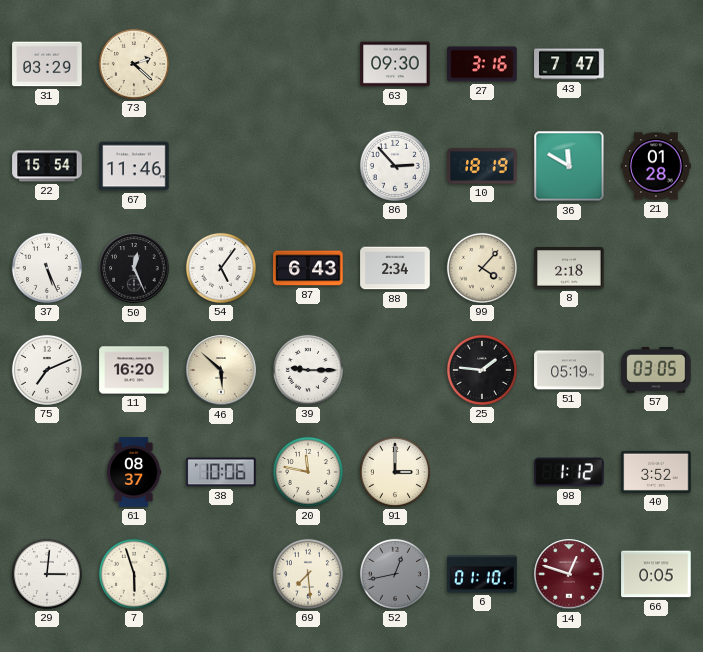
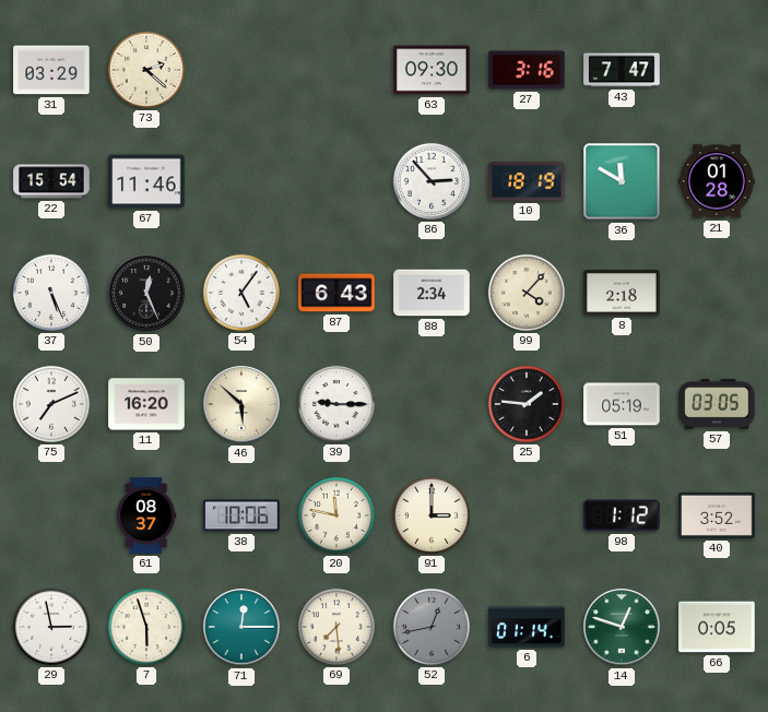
29: 3:01 -> 2:58
71: none -> 12:15
6: 01:10 -> 01:14
14 dial: burgundy -> green
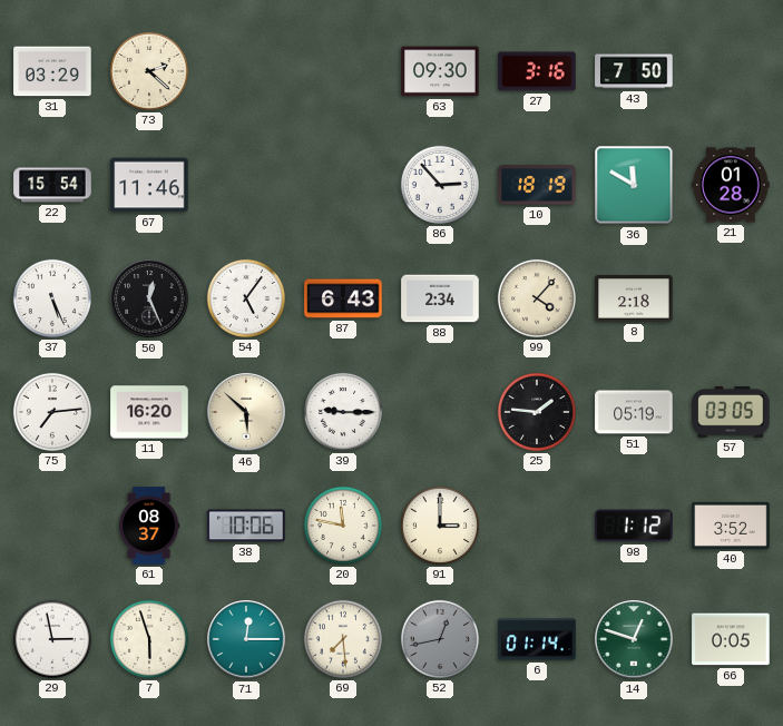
43: 7:47 -> 7:50
75: 7:11 -> 7:14
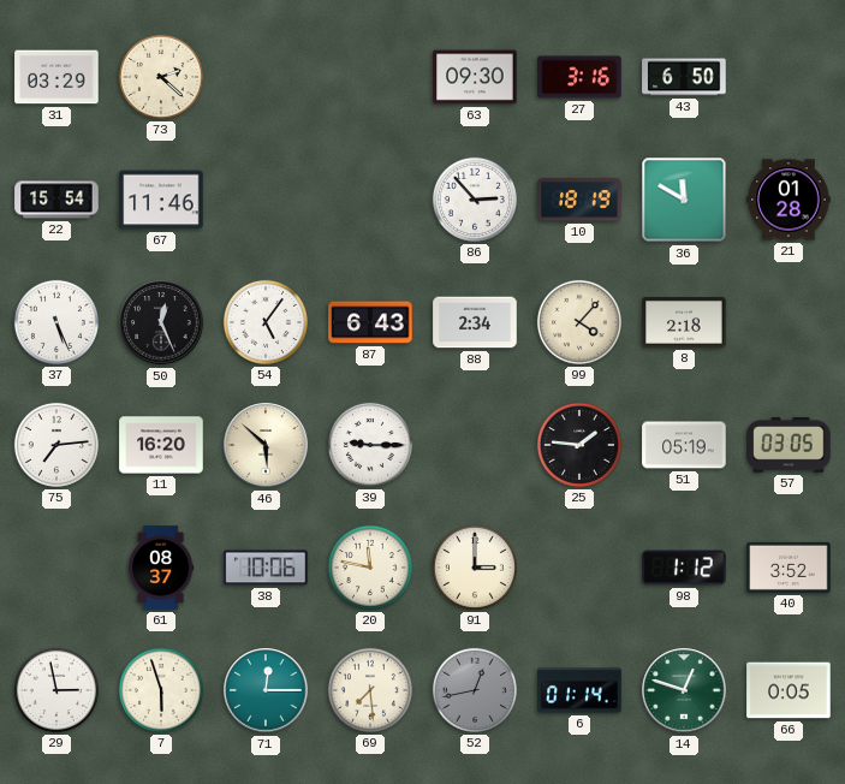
43: 7:50 -> 6:50
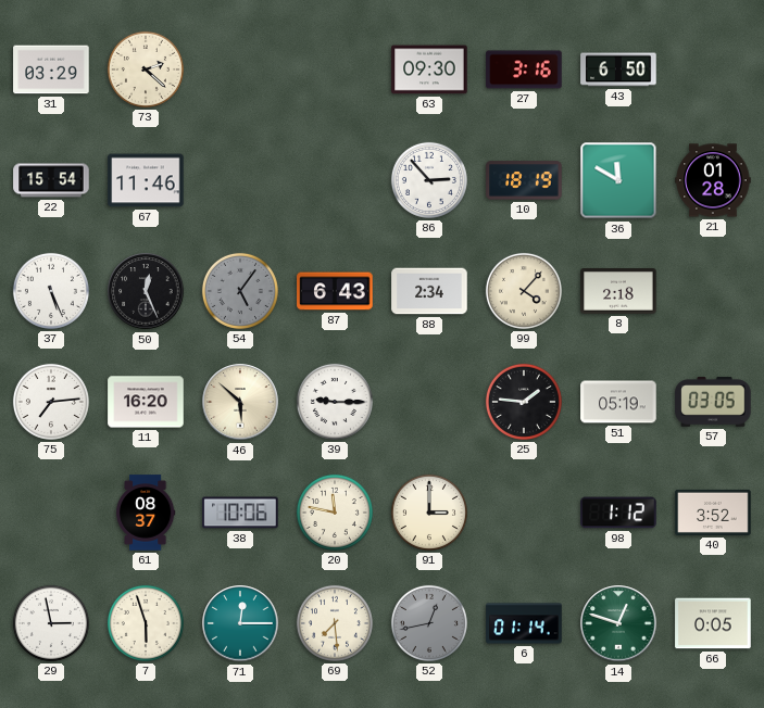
54 dial: white -> grey
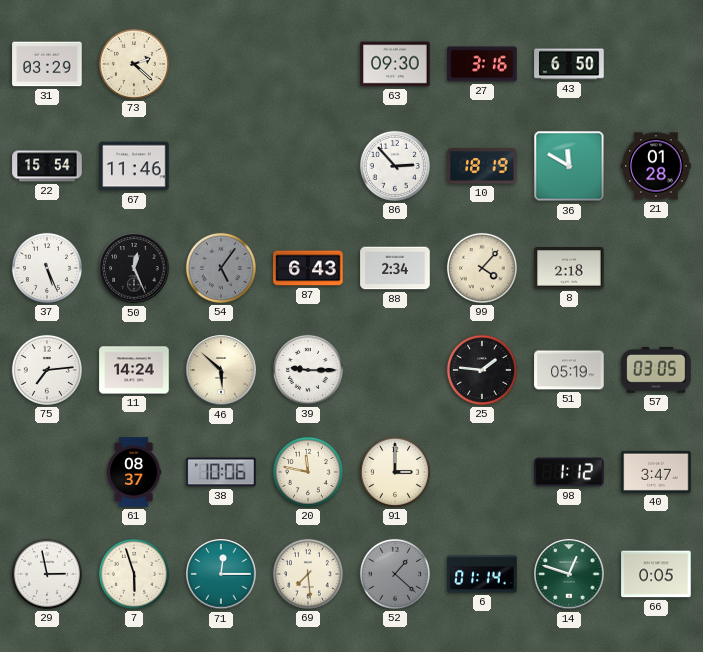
11: 16:20 -> 14:24
40: 3:52 -> 3:47
52: 12:43 -> 1:22
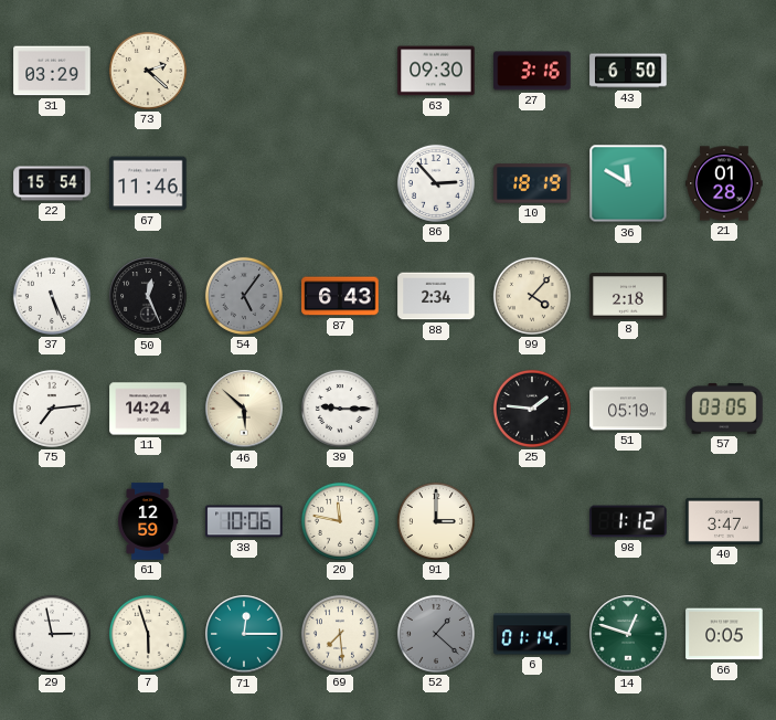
61: 08:37 -> 12:59
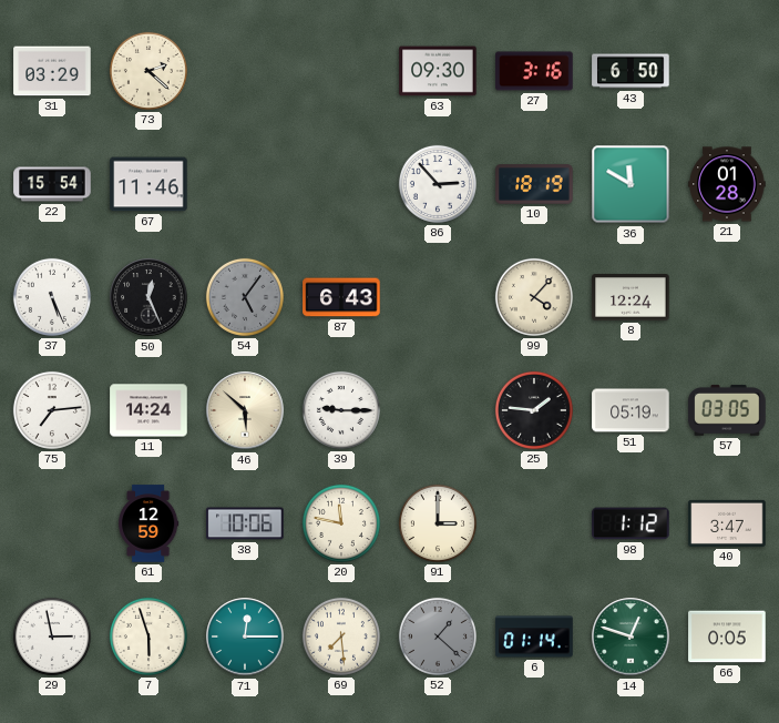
88: 2:34 -> none
8: 2:18 -> 12:24
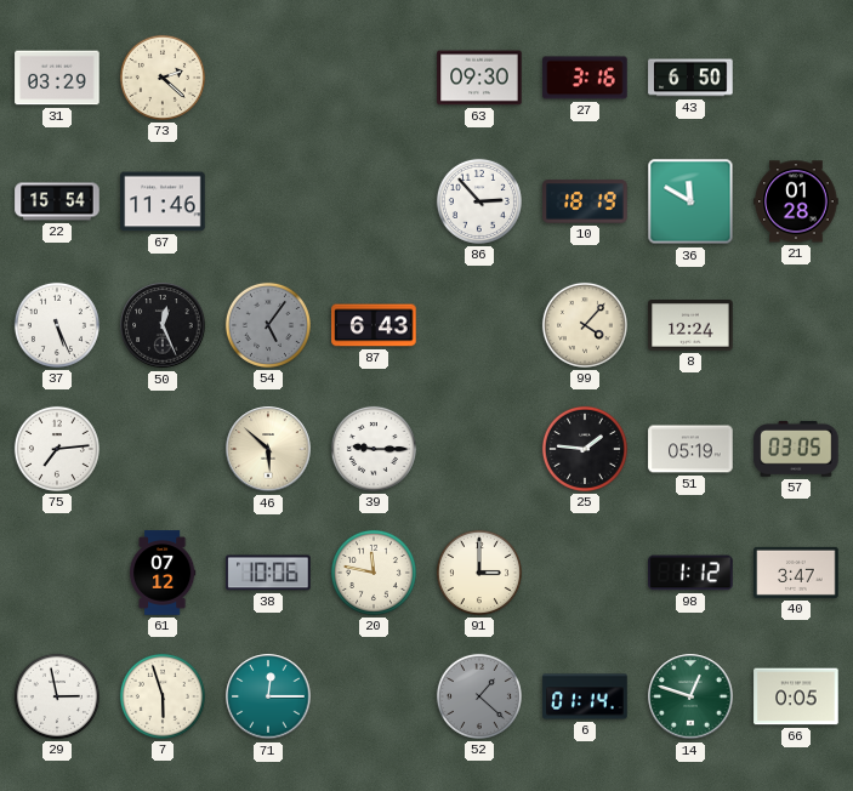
11: 14:24 -> none
61: 12:59 -> 07:12
69: 7:29 -> none
